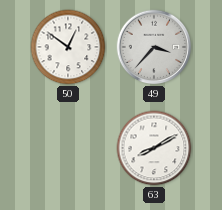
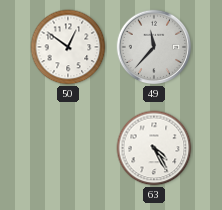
49: 3:37 -> 11:37
63: 8:10 -> 4:25
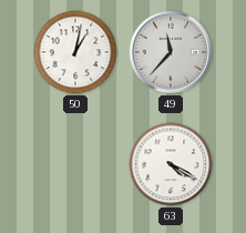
50: 12:51 -> 1:02
63: 4:25 -> 4:20
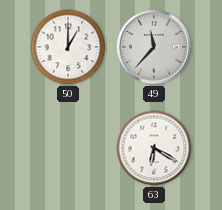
50: 1:02 -> 1:00
63: 4:20 -> 6:20
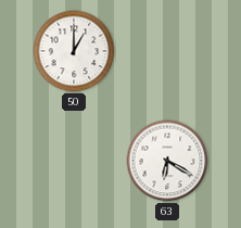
49: 11:37 -> none
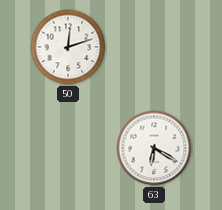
50: 1:00 -> 12:12
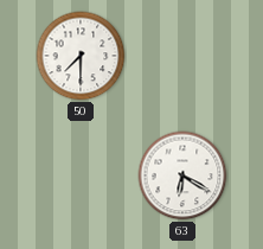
50: 12:12 -> 7:30
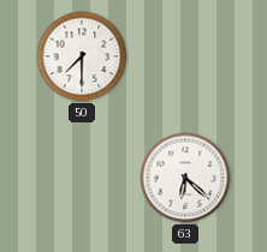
63: 6:20 -> 6:22
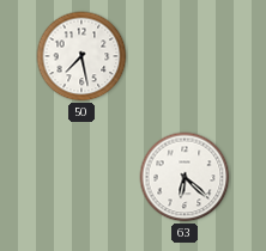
50: 7:30 -> 7:28
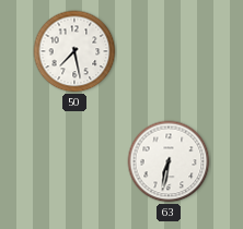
63: 6:22 -> 6:32
